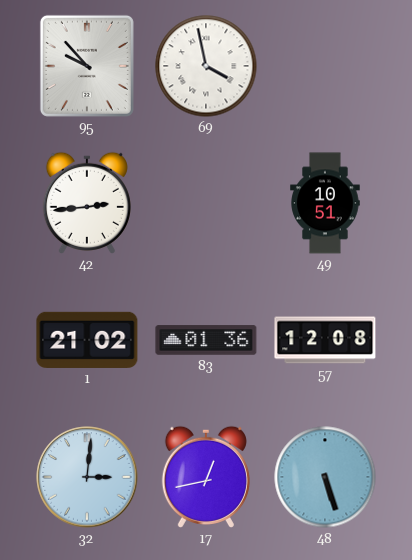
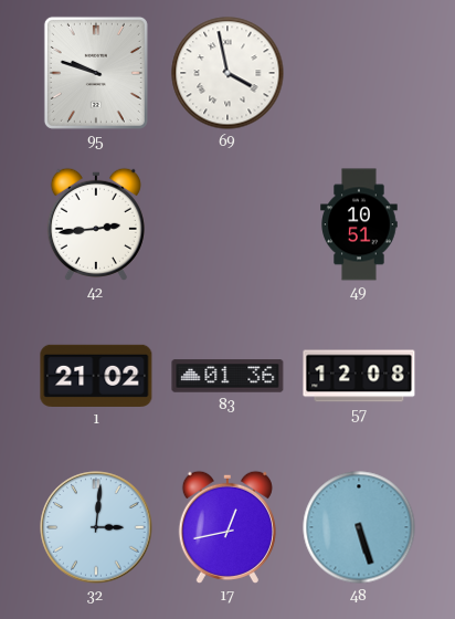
95: 9:53 -> 9:48
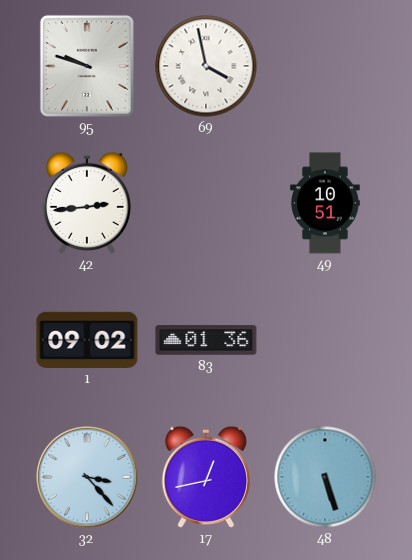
1: 21:02 -> 09:02
57: 12:08 -> none
32: 3:01 -> 3:23
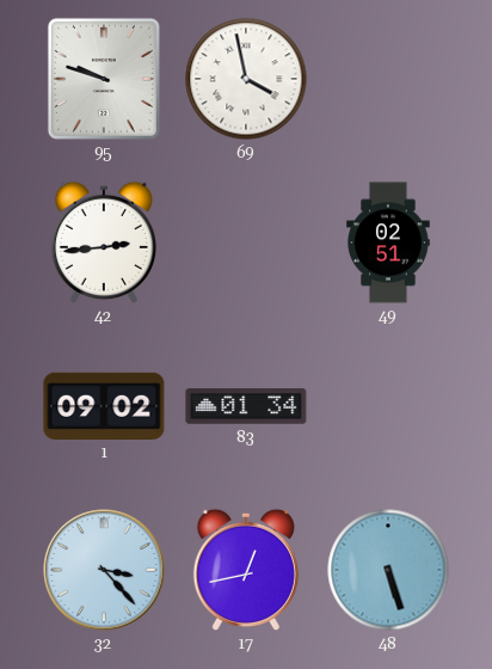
49: 10:51 -> 02:51
83: 01:36 -> 01:34
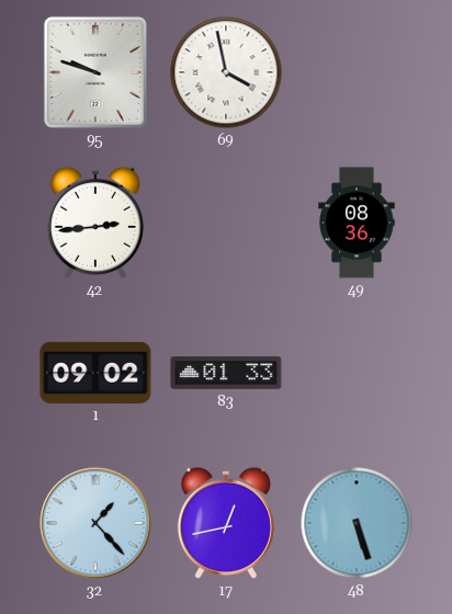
49: 02:51 -> 08:36
83: 01:34 -> 01:33
32: 3:23 -> 1:23
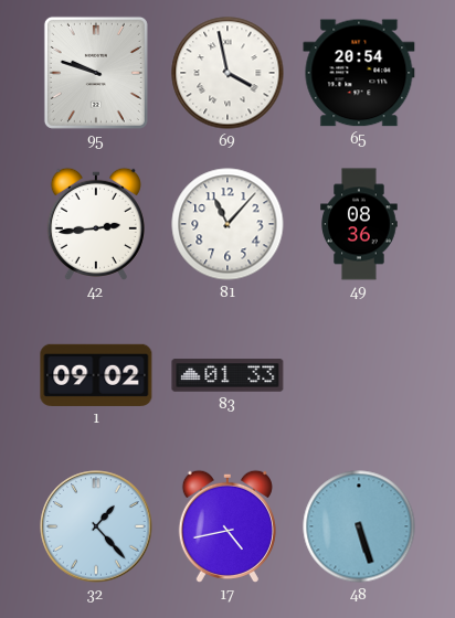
65: none -> 20:54
81: none -> 11:07
17: 12:43 -> 4:43
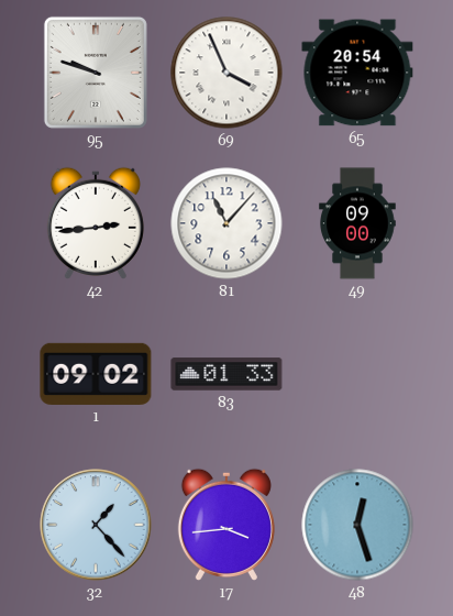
69: 3:58 -> 3:56
49: 08:36 -> 09:00
17: 4:43 -> 3:44
48: 5:27 -> 12:27
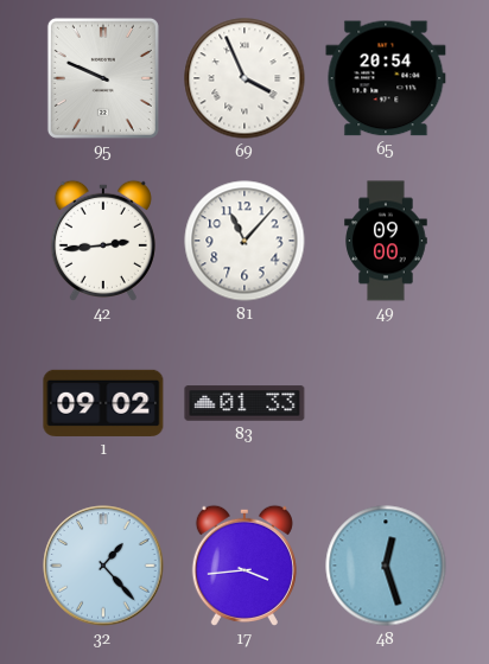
95: 9:48 -> 9:49
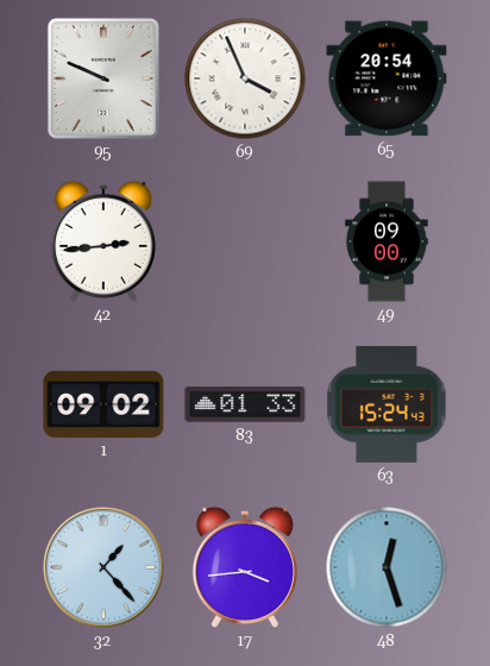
81: 11:07 -> none
63: none -> 15:24
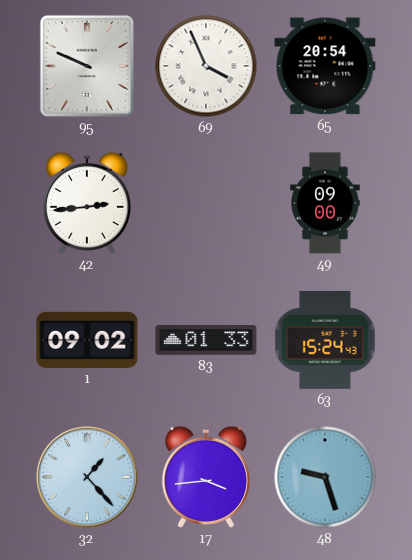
48: 12:27 -> 9:27
